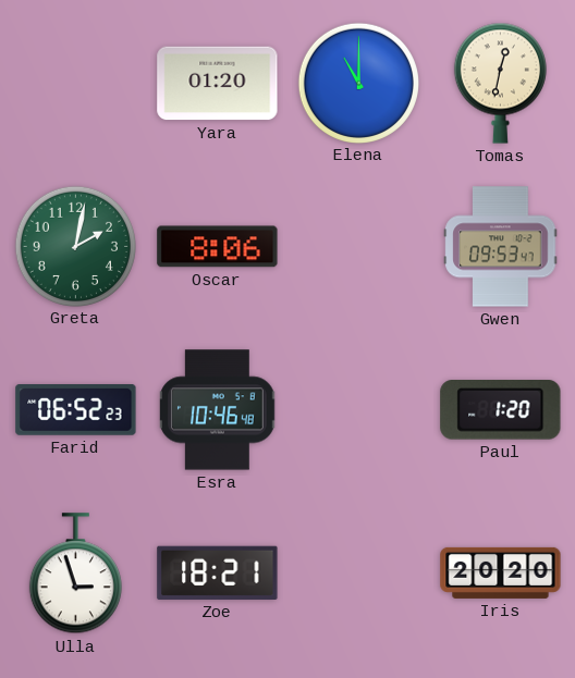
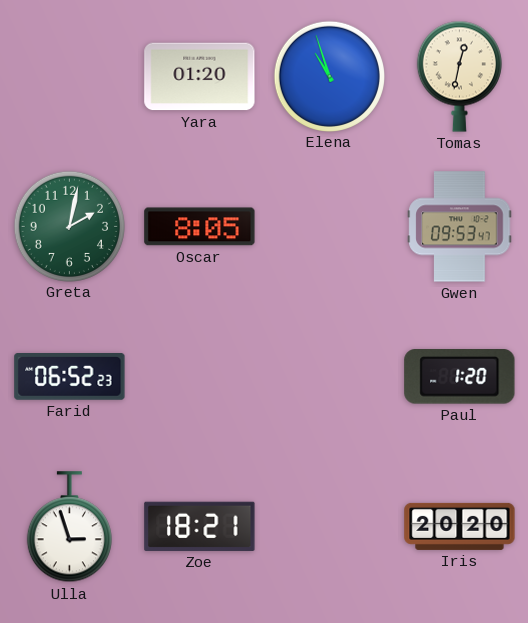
Elena: 11:00 -> 10:57
Oscar: 8:06 -> 8:05
Esra: 10:46 -> none
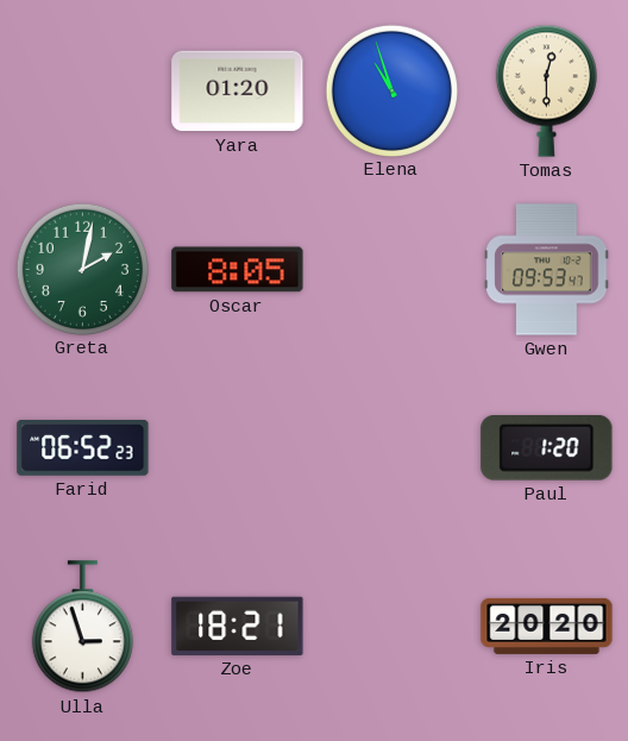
Tomas: 12:32 -> 12:30
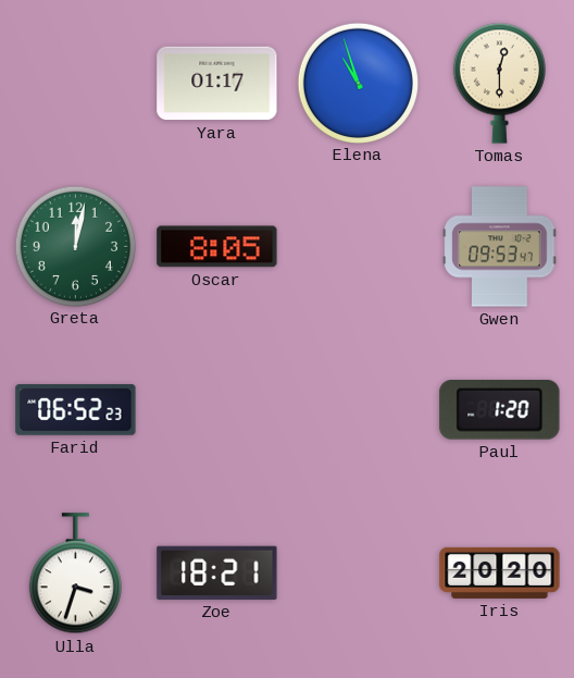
Yara: 01:20 -> 01:17
Greta: 2:02 -> 12:02
Ulla: 2:57 -> 3:33
